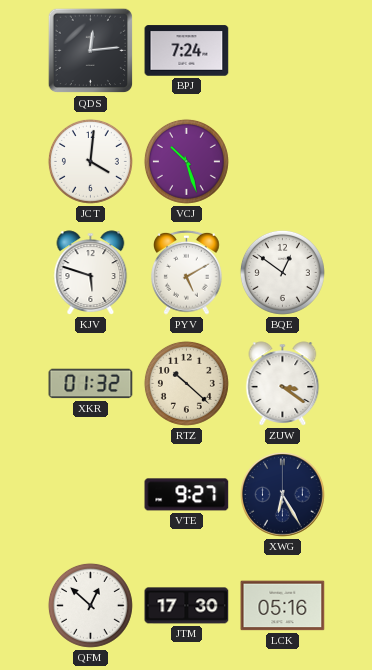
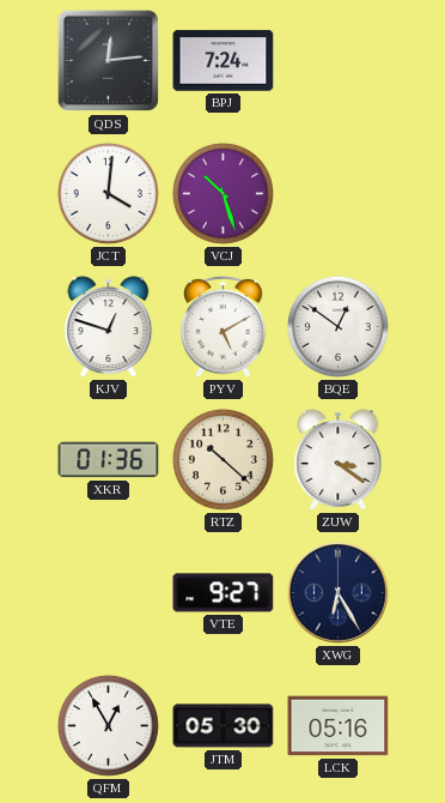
KJV: 5:48 -> 12:48
XKR: 01:32 -> 01:36
QFM: 12:52 -> 12:55
JTM: 17:30 -> 05:30
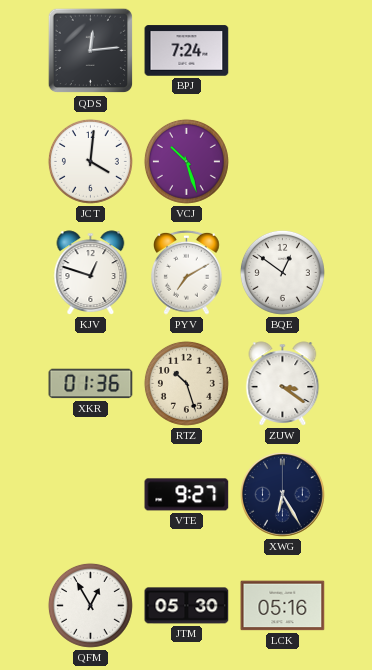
PYV: 5:10 -> 7:10
RTZ: 10:22 -> 10:27
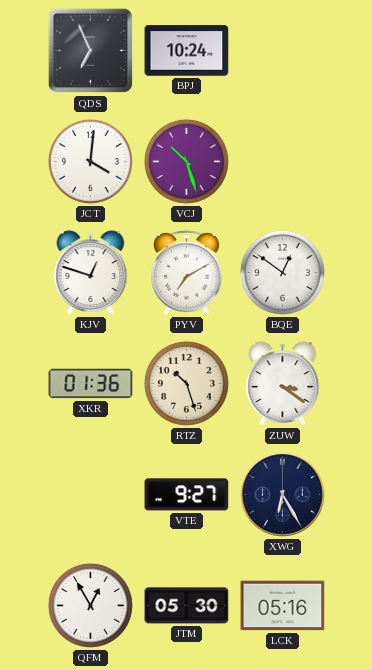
QDS: 12:14 -> 6:56
BPJ: 7:24 -> 10:24
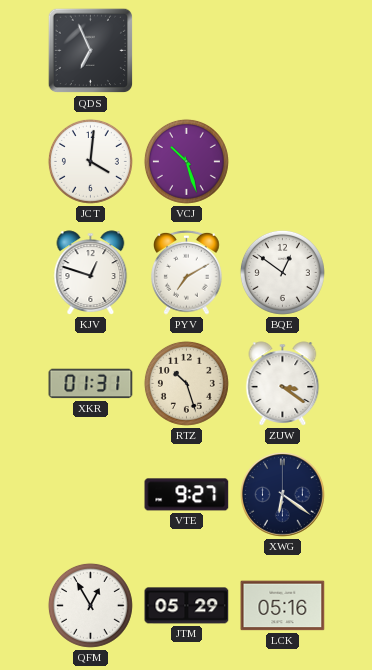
BPJ: 10:24 -> none
XKR: 01:36 -> 01:31
XWG: 6:25 -> 6:21
JTM: 05:30 -> 05:29
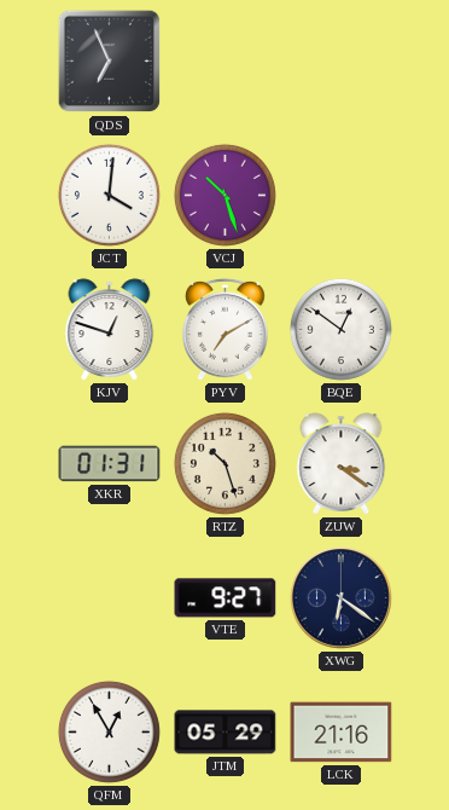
LCK: 05:16 -> 21:16
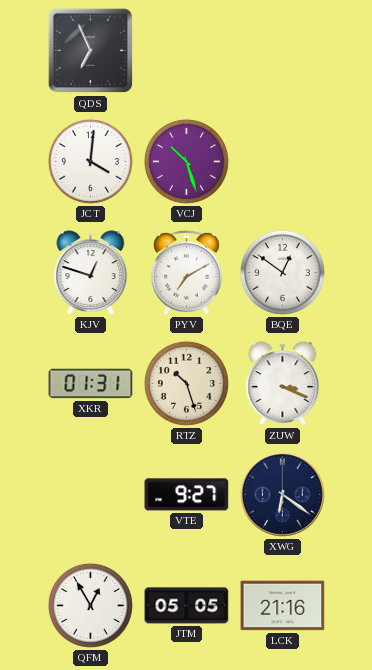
ZUW: 3:21 -> 3:19
JTM: 05:29 -> 05:05
